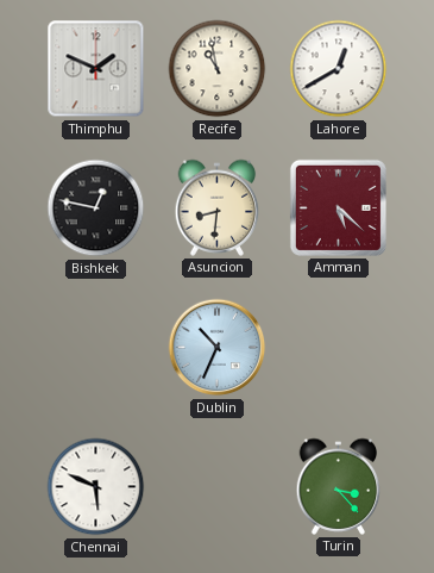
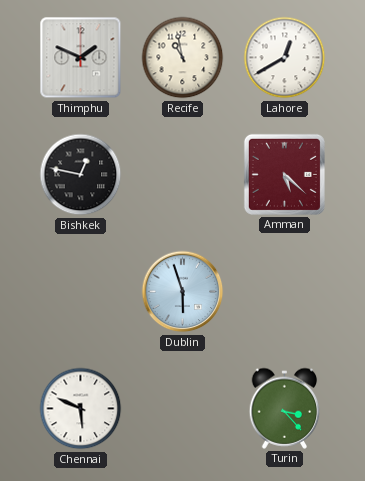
Asuncion: 8:31 -> none
Dublin: 10:34 -> 5:57
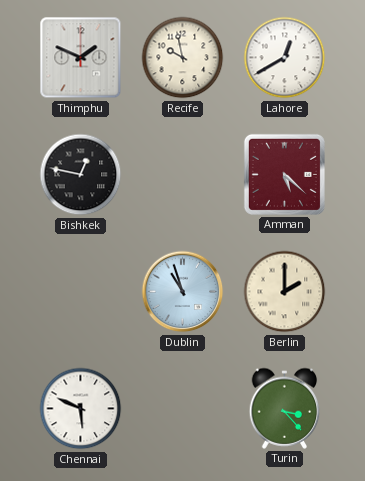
Recife: 10:58 -> 9:58
Dublin: 5:57 -> 10:57
Berlin: none -> 2:00
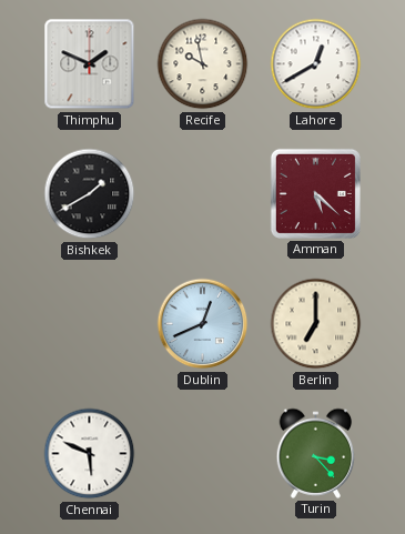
Bishkek: 12:47 -> 1:40
Dublin: 10:57 -> 12:41
Berlin: 2:00 -> 7:00
